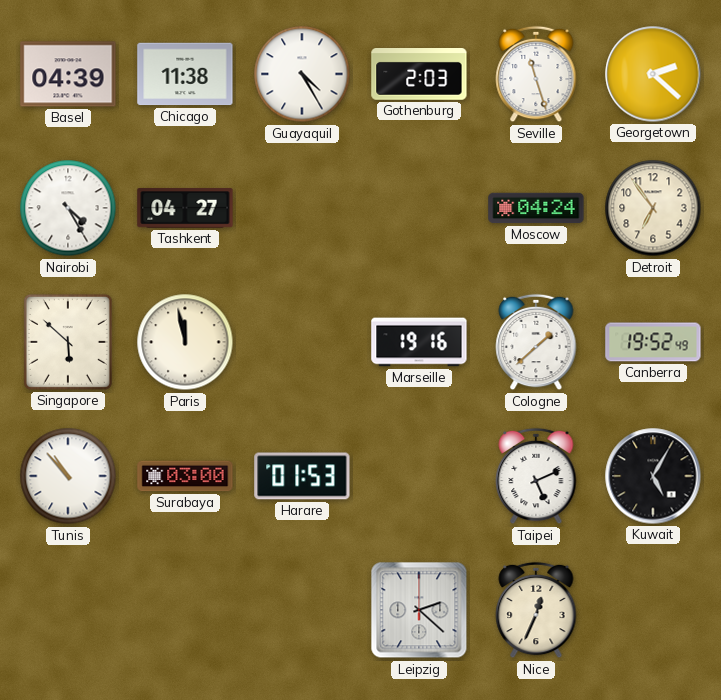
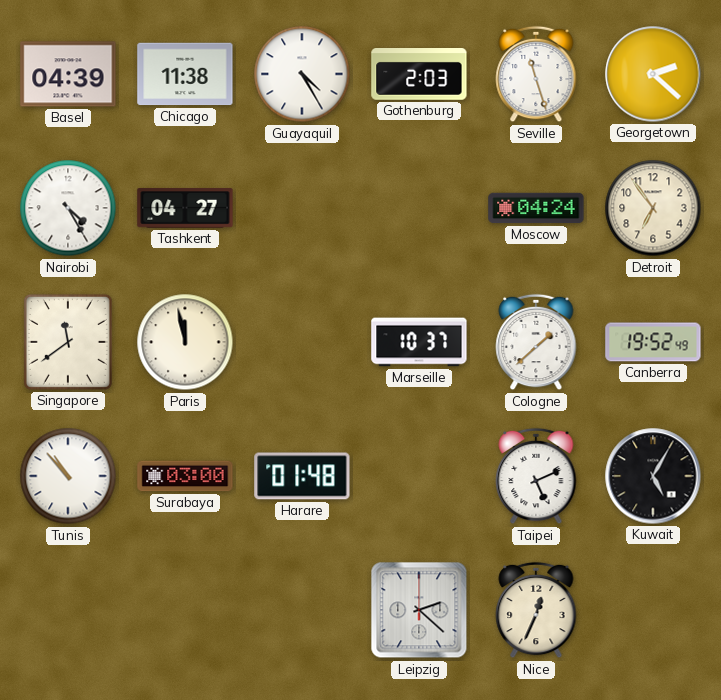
Singapore: 5:52 -> 11:39
Marseille: 19:16 -> 10:37
Harare: 01:53 -> 01:48
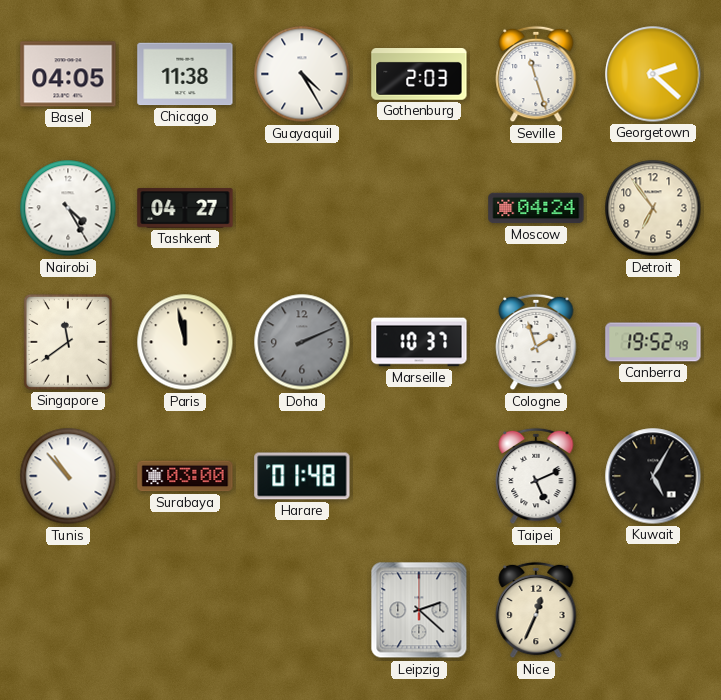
Basel: 04:39 -> 04:05
Doha: none -> 2:11
Cologne: 1:38 -> 1:57
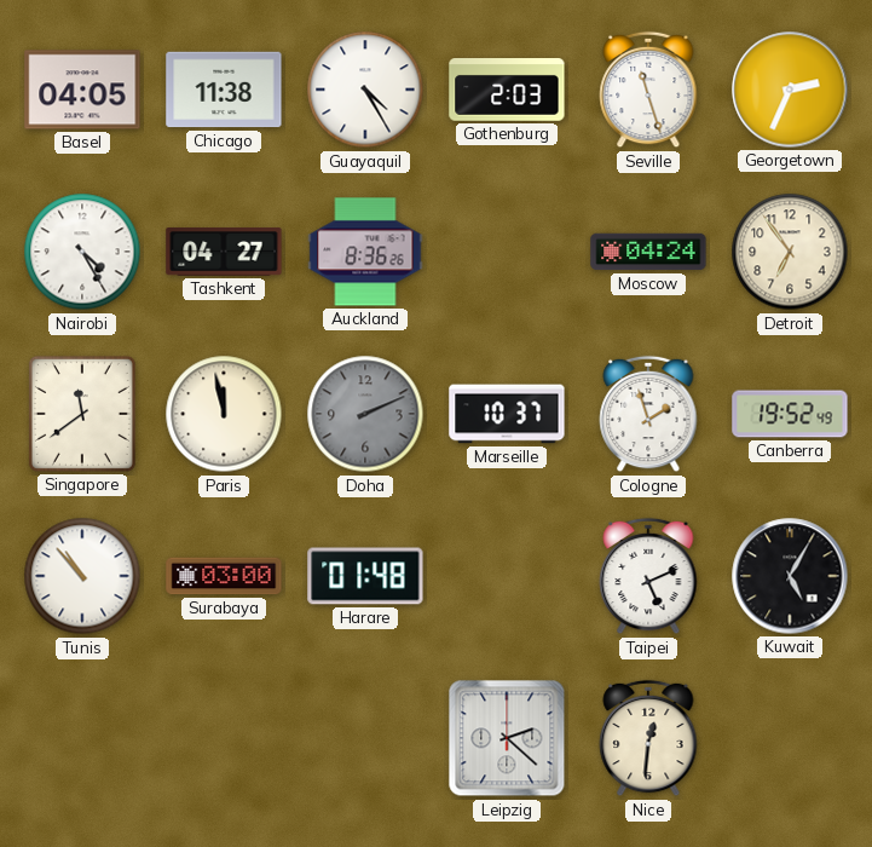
Georgetown: 2:22 -> 2:34
Auckland: none -> 8:36
Nice: 12:34 -> 12:31
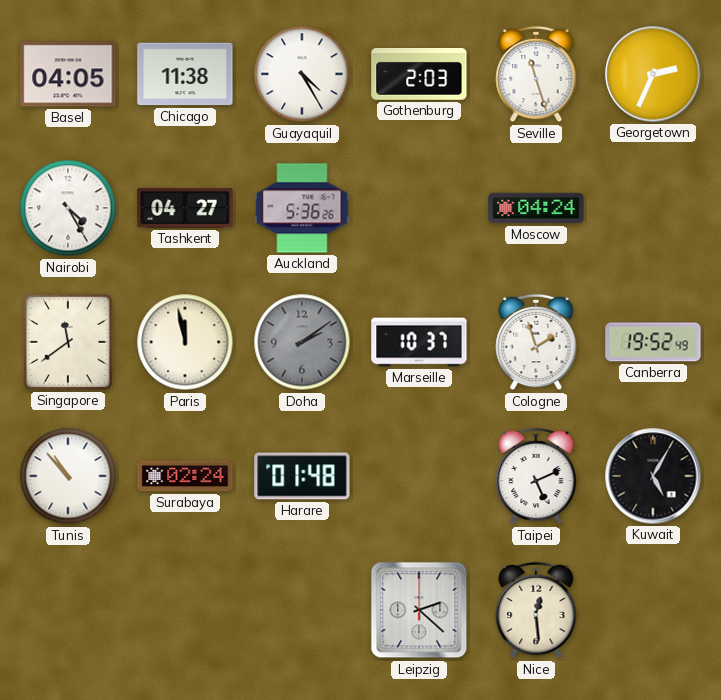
Auckland: 8:36 -> 5:36
Detroit: 6:54 -> none
Doha: 2:11 -> 2:09
Surabaya: 03:00 -> 02:24
Nice: 12:31 -> 12:29
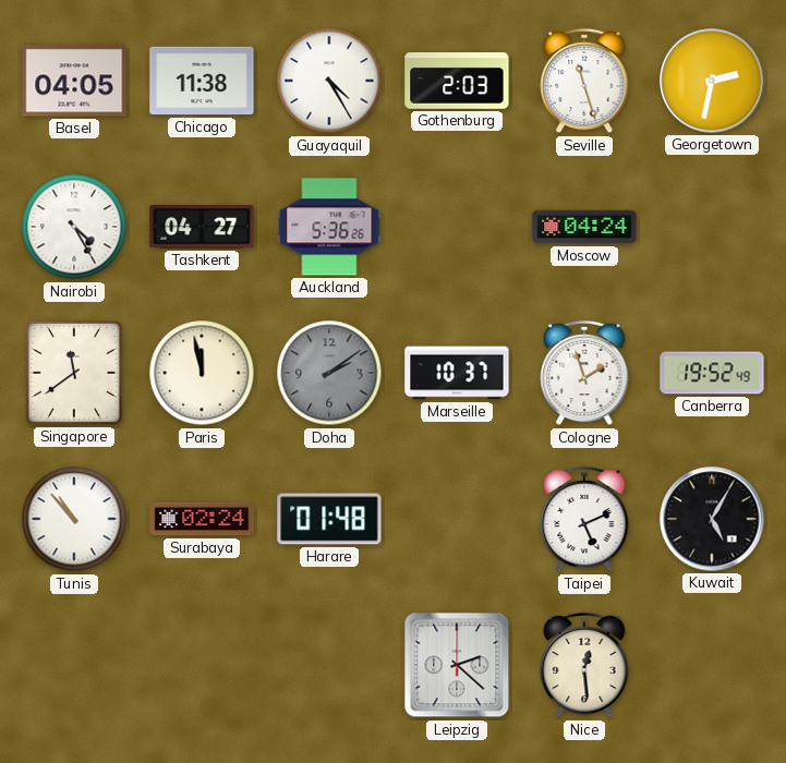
Georgetown: 2:34 -> 2:32
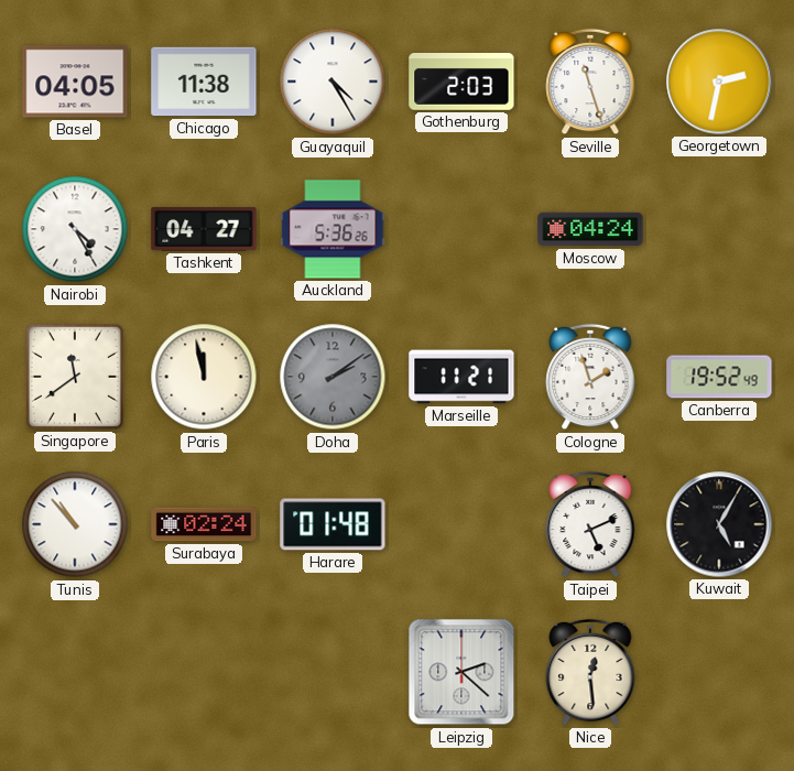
Marseille: 10:37 -> 11:21
